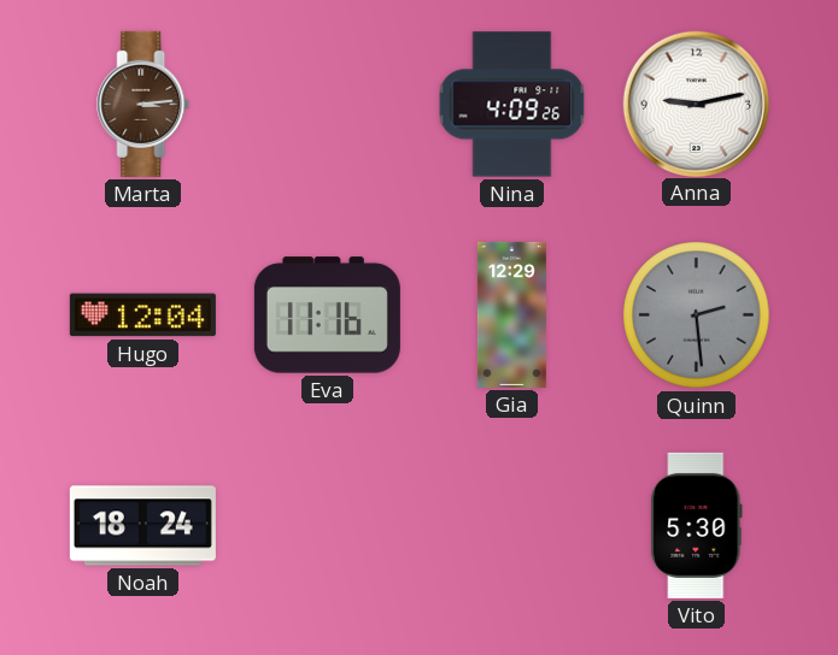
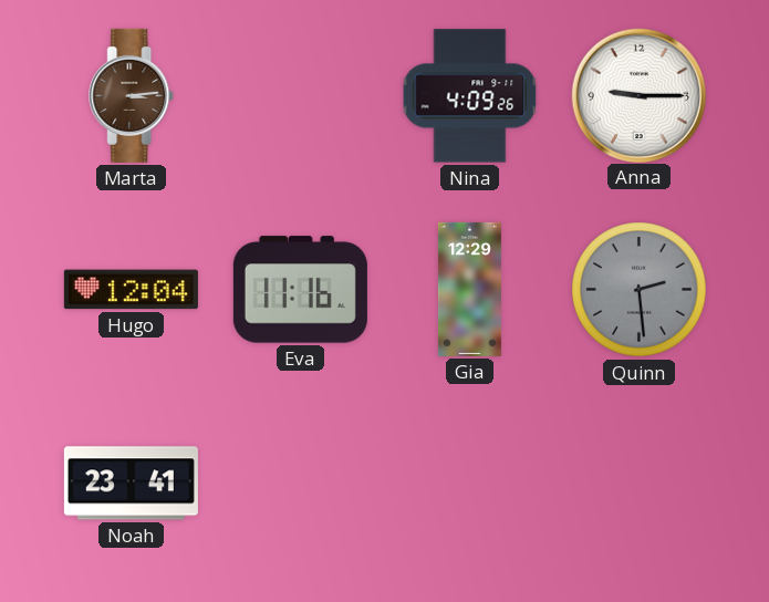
Anna: 9:13 -> 9:15
Noah: 18:24 -> 23:41
Vito: 5:30 -> none
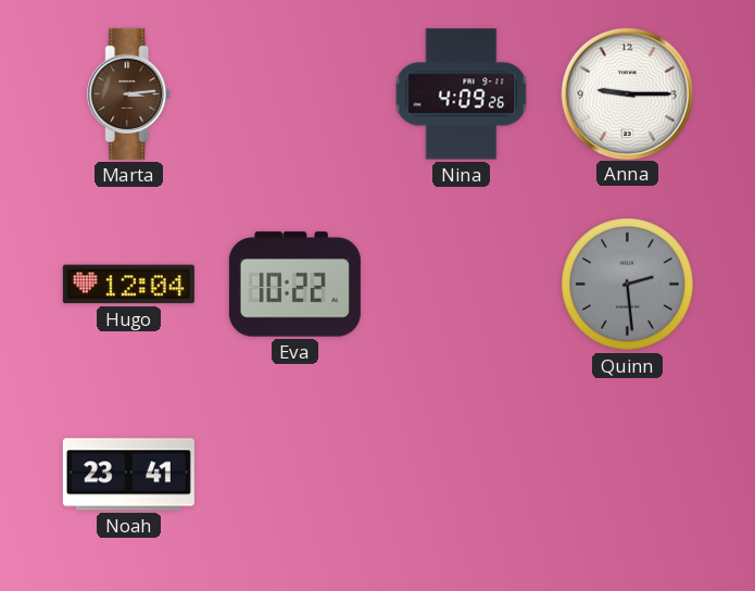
Eva: 11:16 -> 10:22
Gia: 12:29 -> none
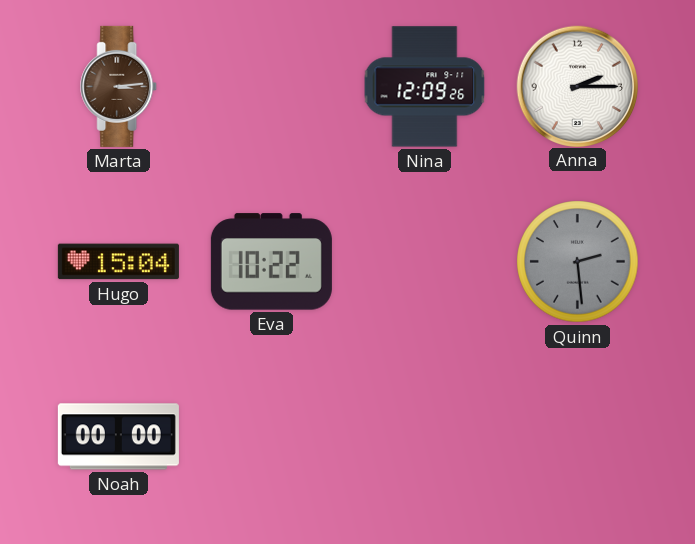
Nina: 4:09 -> 12:09
Anna: 9:15 -> 2:15
Hugo: 12:04 -> 15:04
Noah: 23:41 -> 00:00
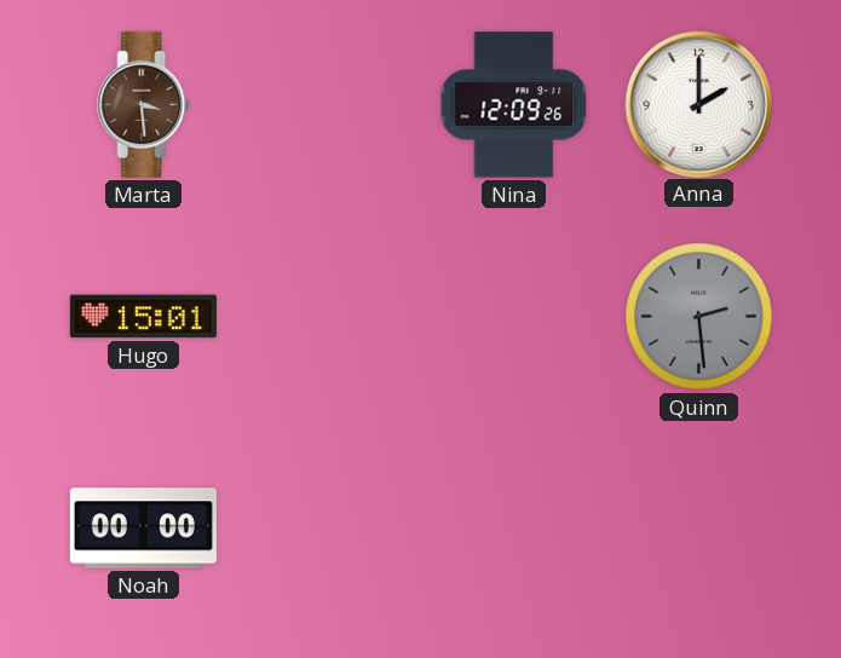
Marta: 3:14 -> 3:29
Anna: 2:15 -> 2:00
Hugo: 15:04 -> 15:01
Eva: 10:22 -> none
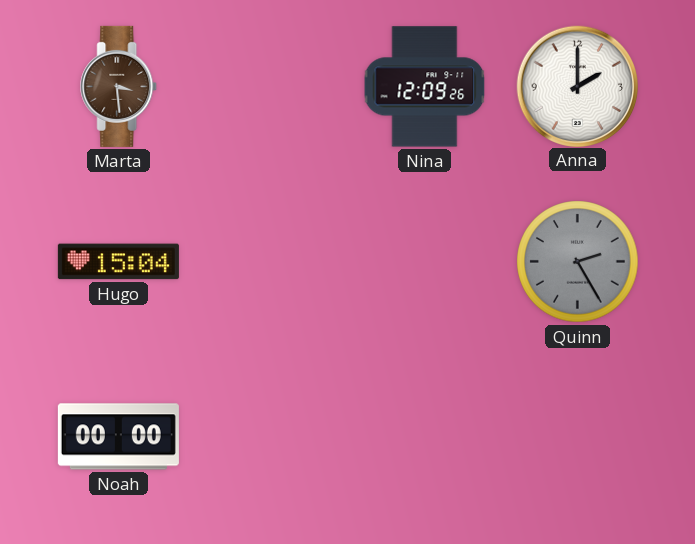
Hugo: 15:01 -> 15:04
Quinn: 2:29 -> 2:25
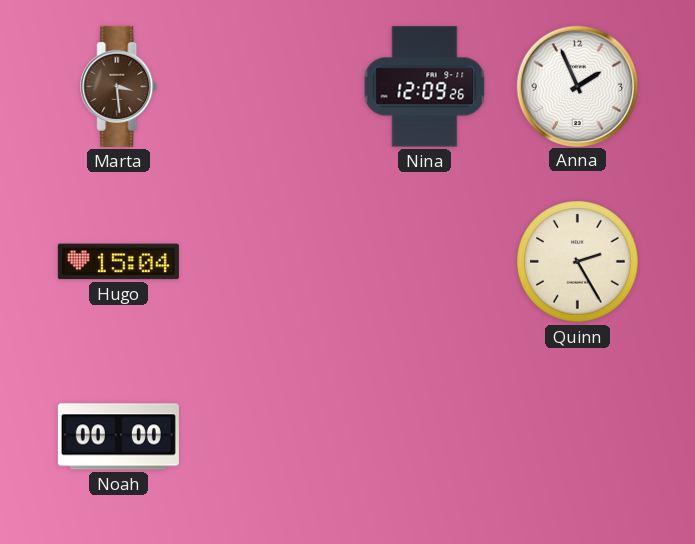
Anna: 2:00 -> 1:56
Quinn dial: grey -> cream
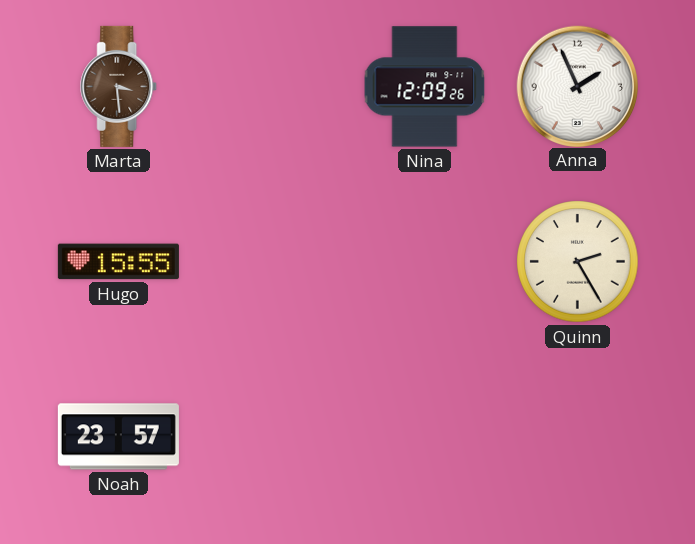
Hugo: 15:04 -> 15:55
Noah: 00:00 -> 23:57
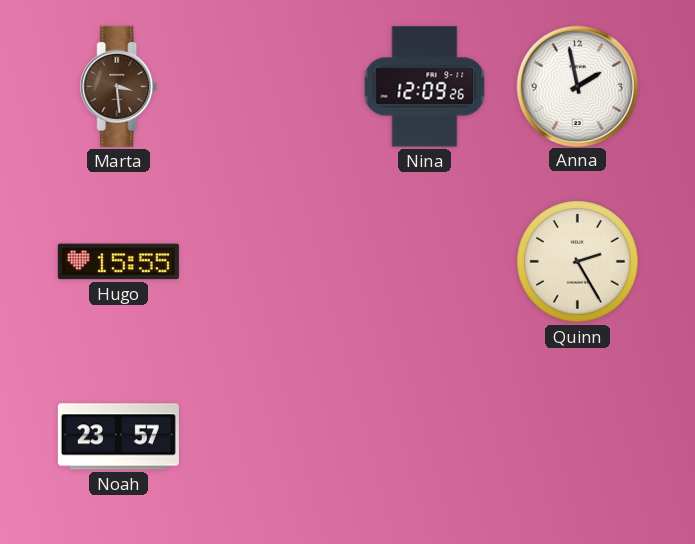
Anna: 1:56 -> 1:58
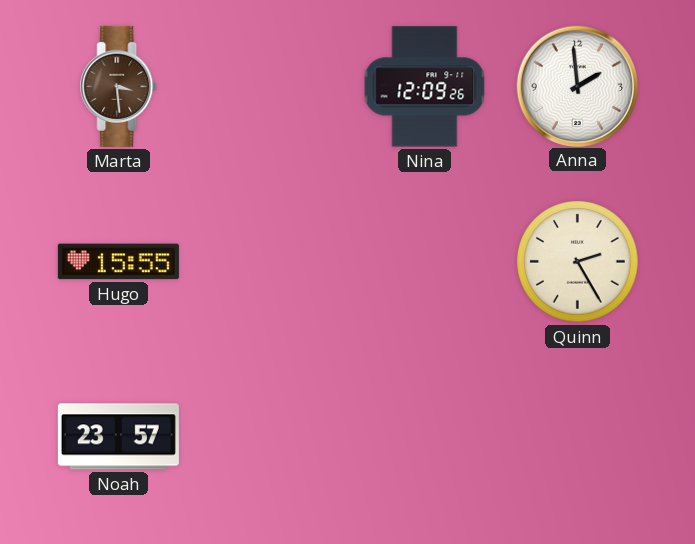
Anna: 1:58 -> 1:59
